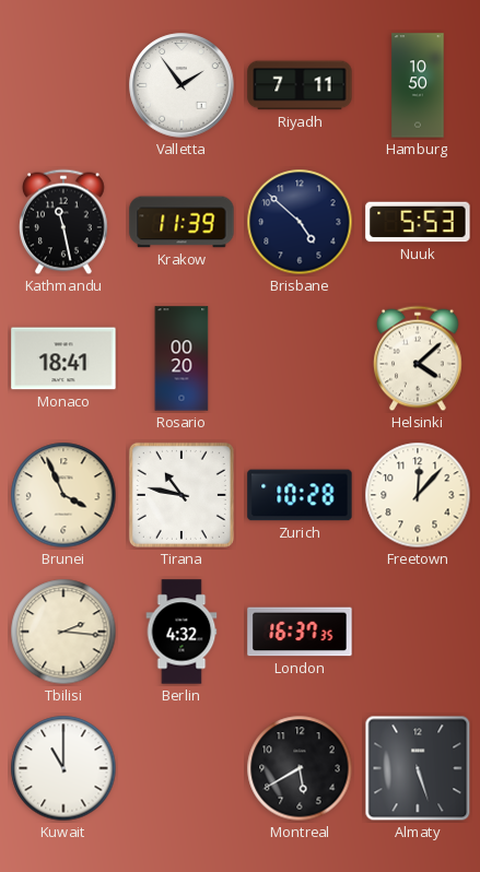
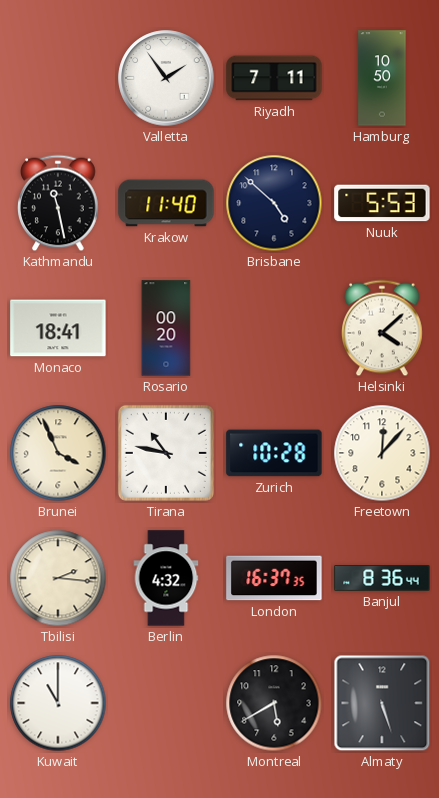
Krakow: 11:39 -> 11:40
Banjul: none -> 8:36
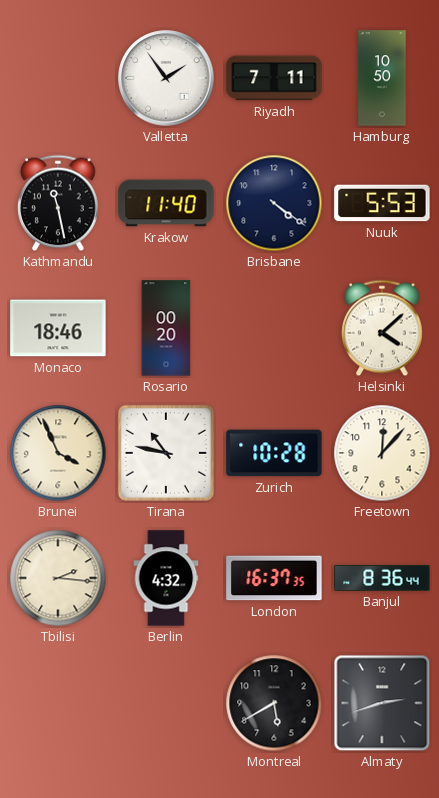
Brisbane: 4:52 -> 4:21
Monaco: 18:41 -> 18:46
Kuwait: 11:00 -> none
Almaty: 5:27 -> 2:42
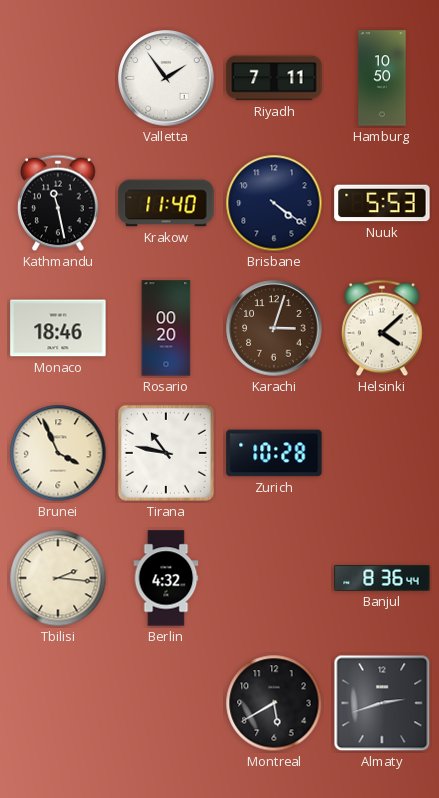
Karachi: none -> 3:03
Freetown: 12:07 -> none
London: 16:37 -> none
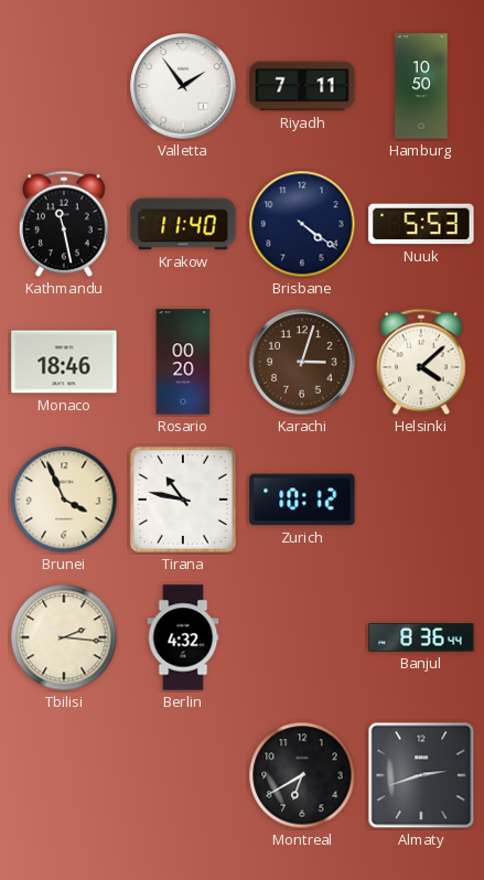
Zurich: 10:28 -> 10:12
Montreal: 5:40 -> 6:40
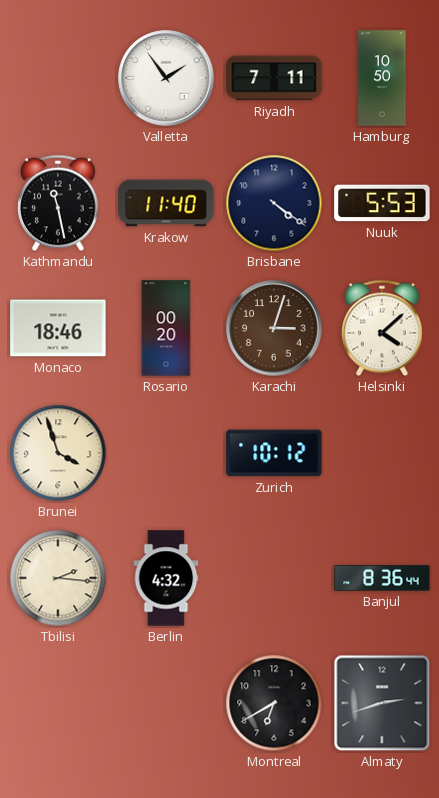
Brunei: 3:56 -> 3:57
Tirana: 10:47 -> none
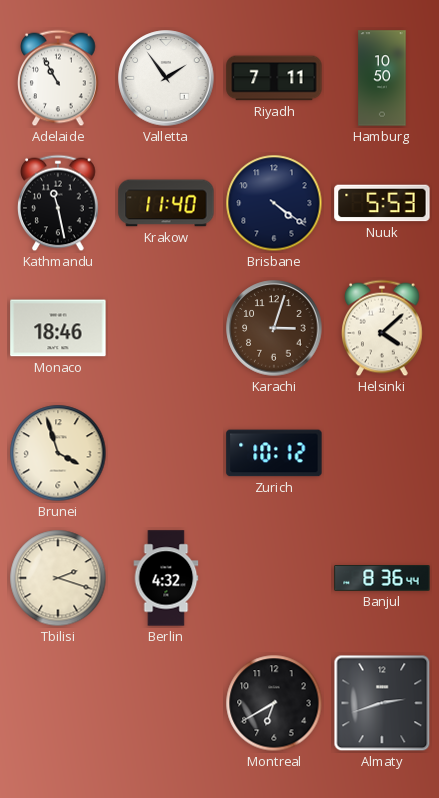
Adelaide: none -> 10:55
Rosario: 00:20 -> none
Tbilisi: 2:16 -> 2:18
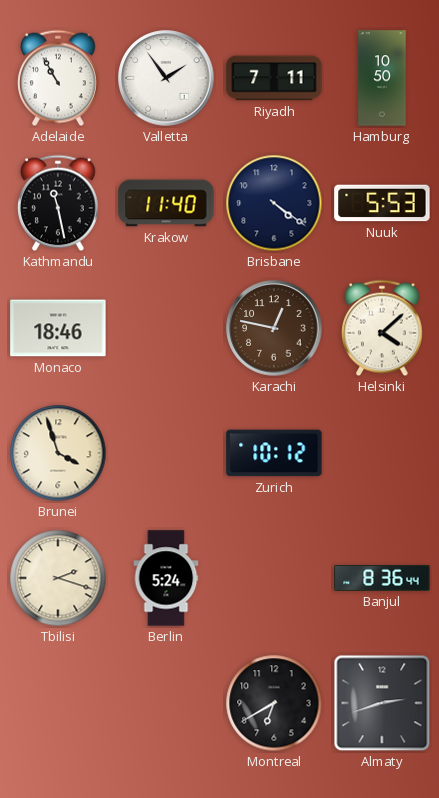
Karachi: 3:03 -> 12:47
Berlin: 4:32 -> 5:24
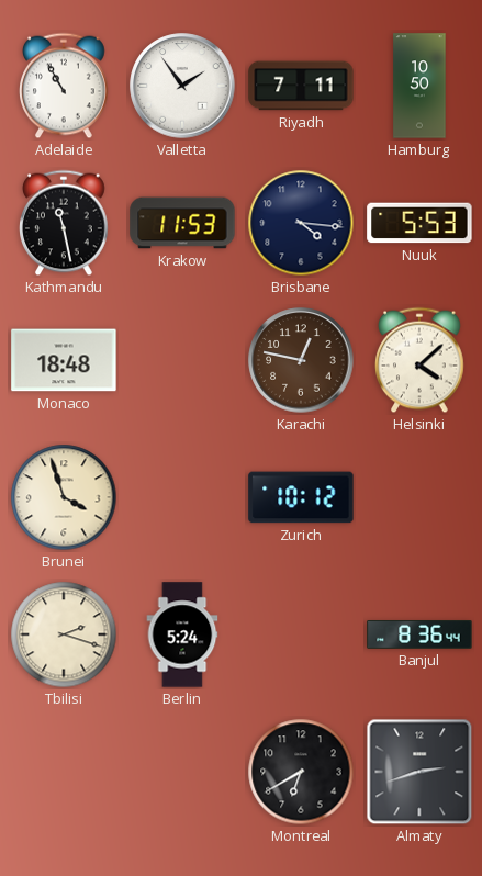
Krakow: 11:40 -> 11:53
Brisbane: 4:21 -> 4:16
Monaco: 18:46 -> 18:48
